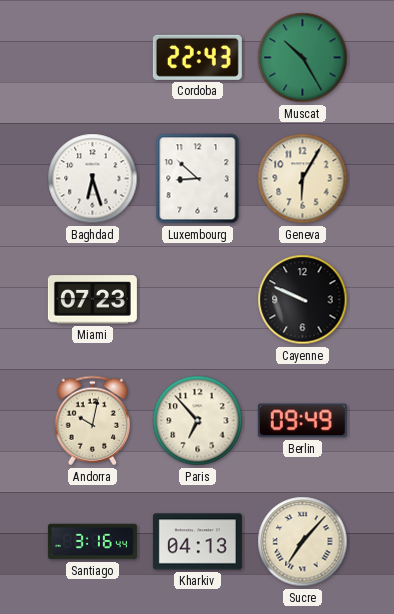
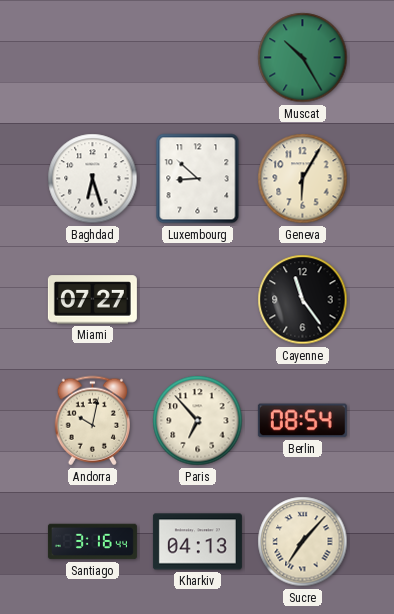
Cordoba: 22:43 -> none
Miami: 07:23 -> 07:27
Cayenne: 9:49 -> 11:24
Berlin: 09:49 -> 08:54
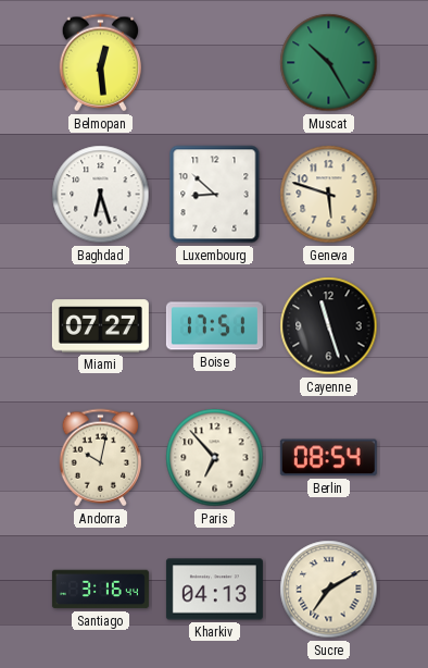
Belmopan: none -> 12:29
Geneva: 6:05 -> 5:48
Boise: none -> 17:51
Cayenne: 11:24 -> 11:27
Sucre: 7:07 -> 7:10
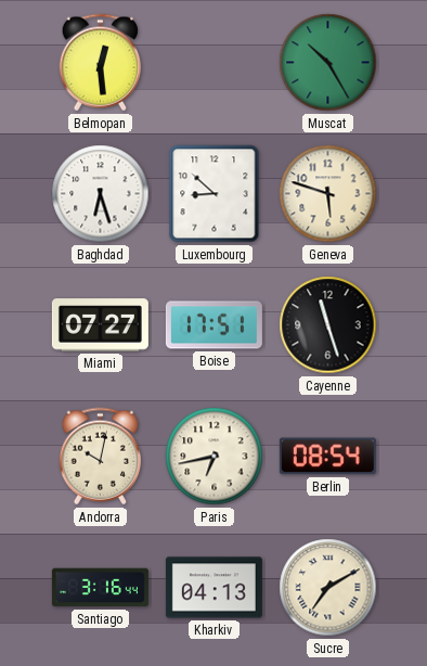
Paris: 6:53 -> 6:43
